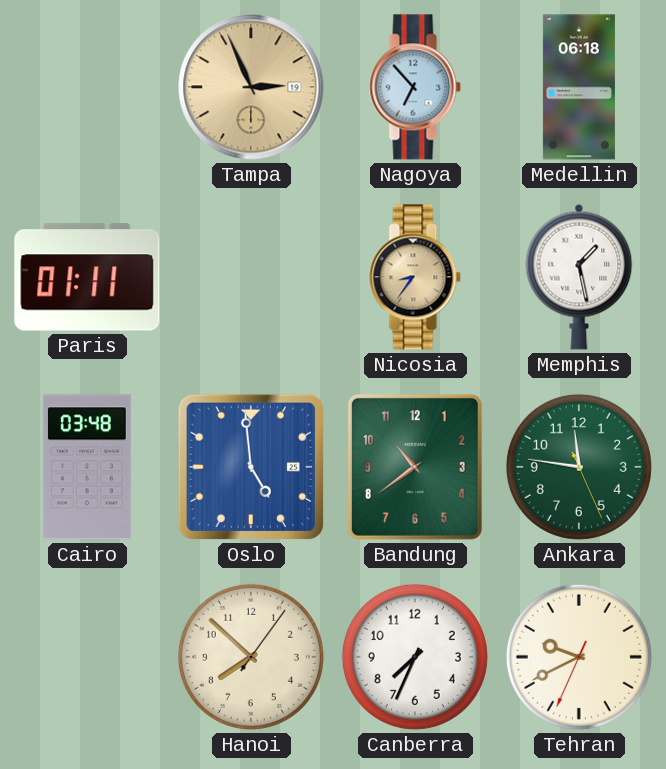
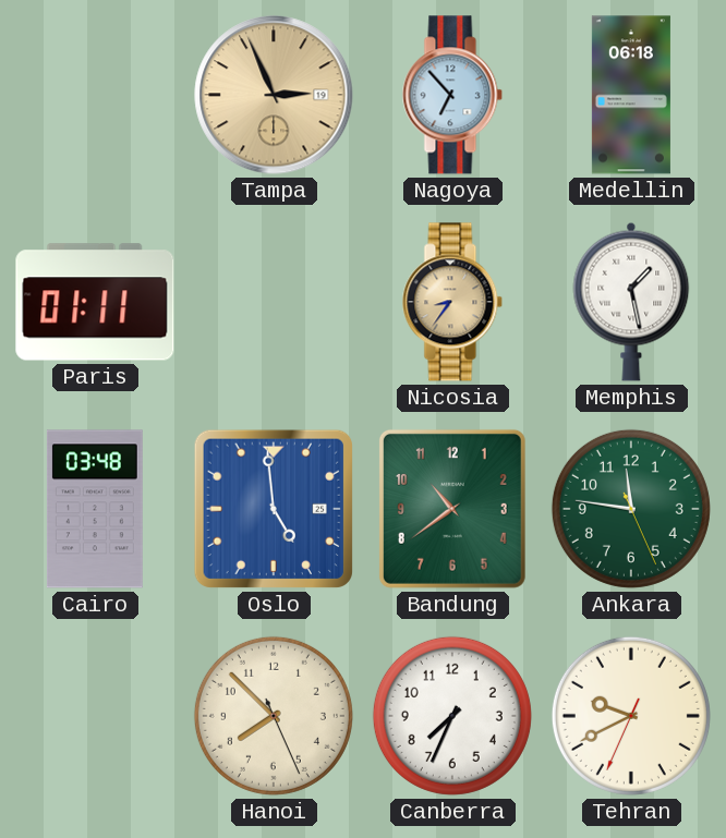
Hanoi: 7:52:06 -> 7:52:26
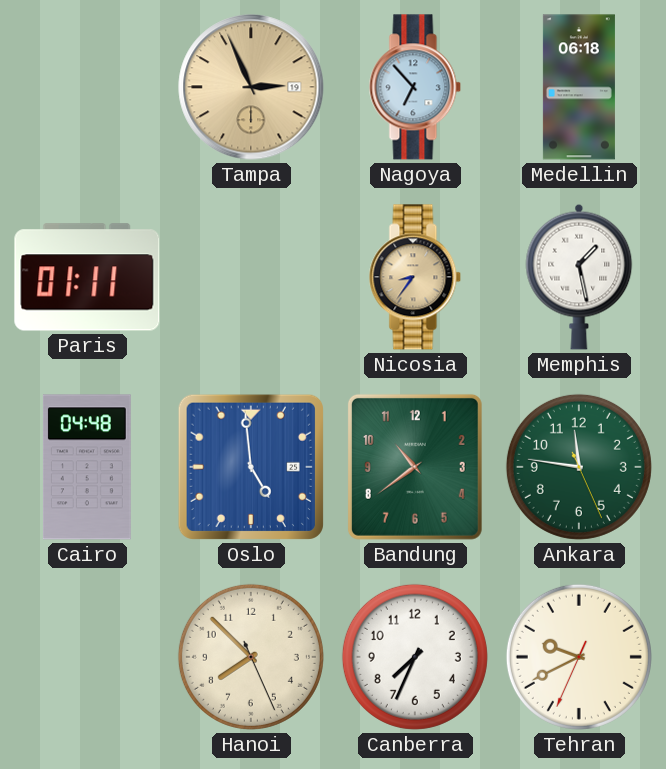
Cairo: 03:48 -> 04:48
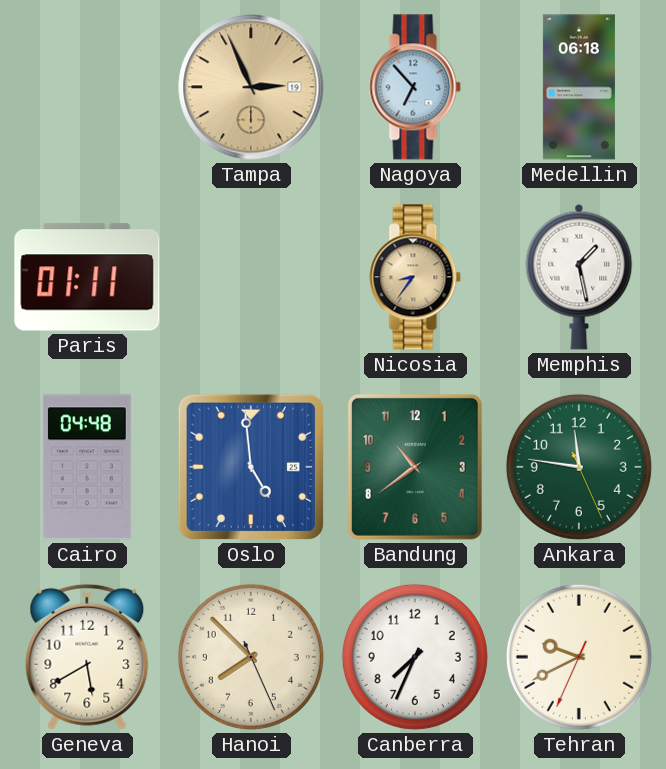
Geneva: none -> 5:40
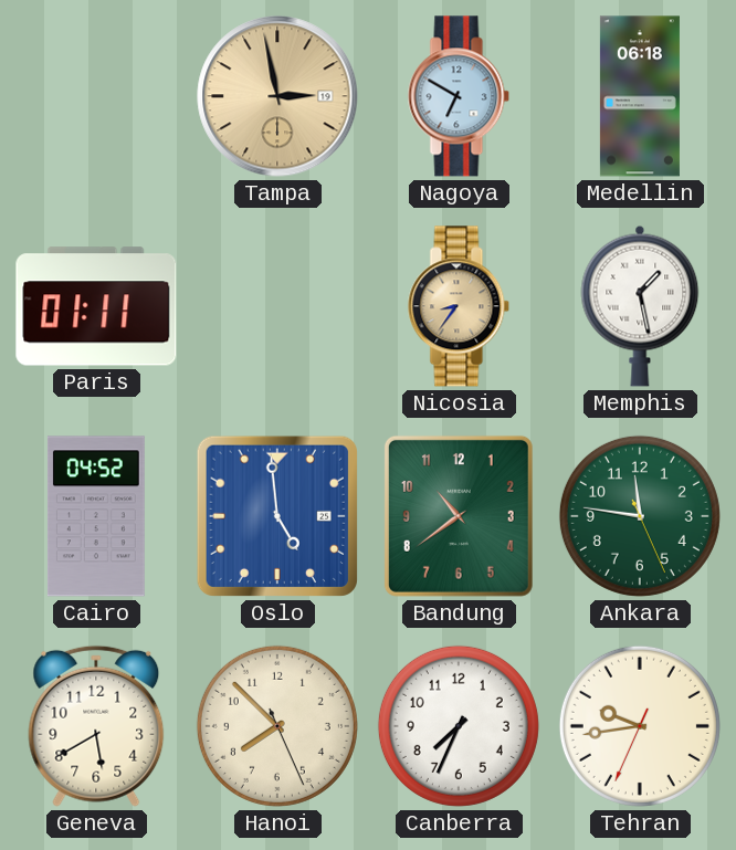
Tampa: 2:56 -> 2:58
Nagoya: 6:53 -> 6:50
Cairo: 04:48 -> 04:52
Tehran: 9:40 -> 9:43
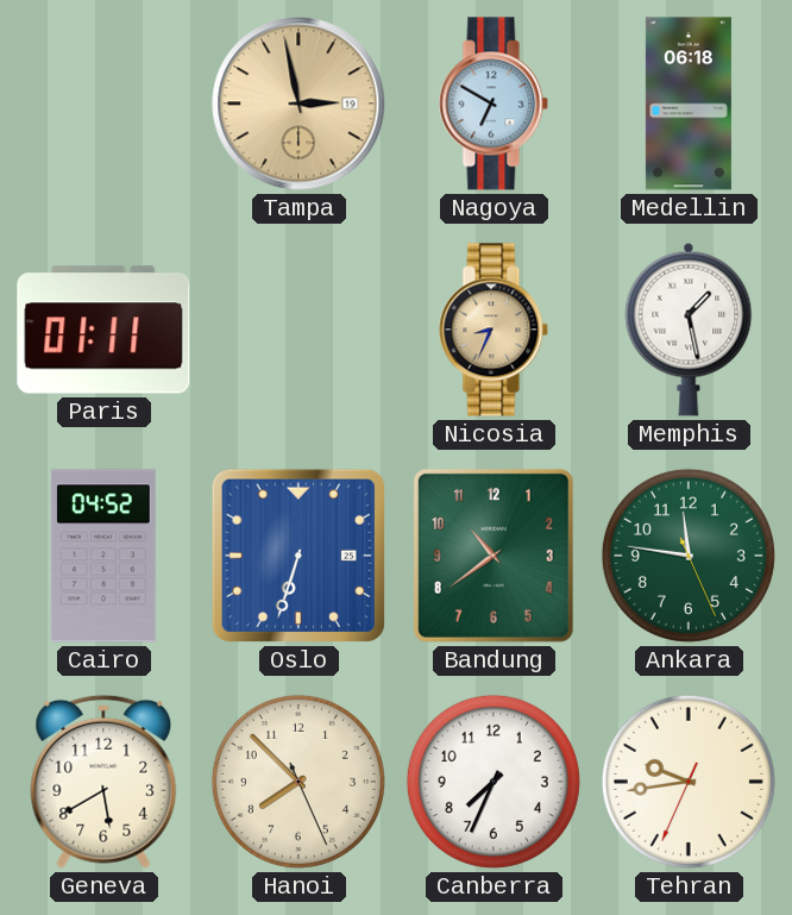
Nicosia: 8:36 -> 8:34
Oslo: 4:59 -> 6:33
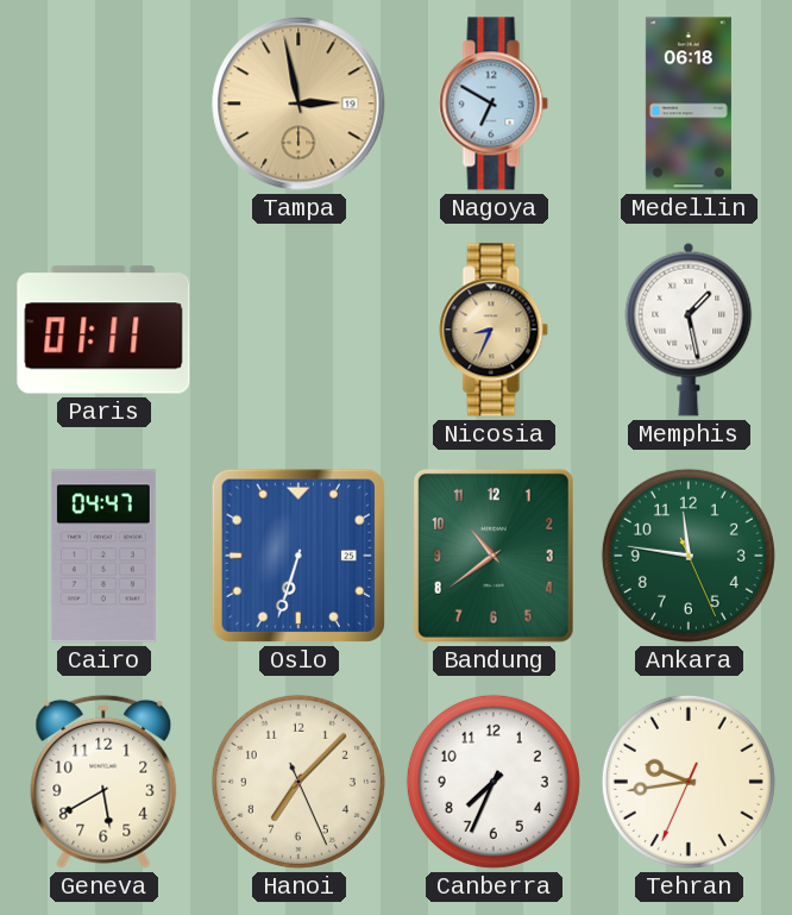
Cairo: 04:52 -> 04:47
Hanoi: 7:52 -> 7:07
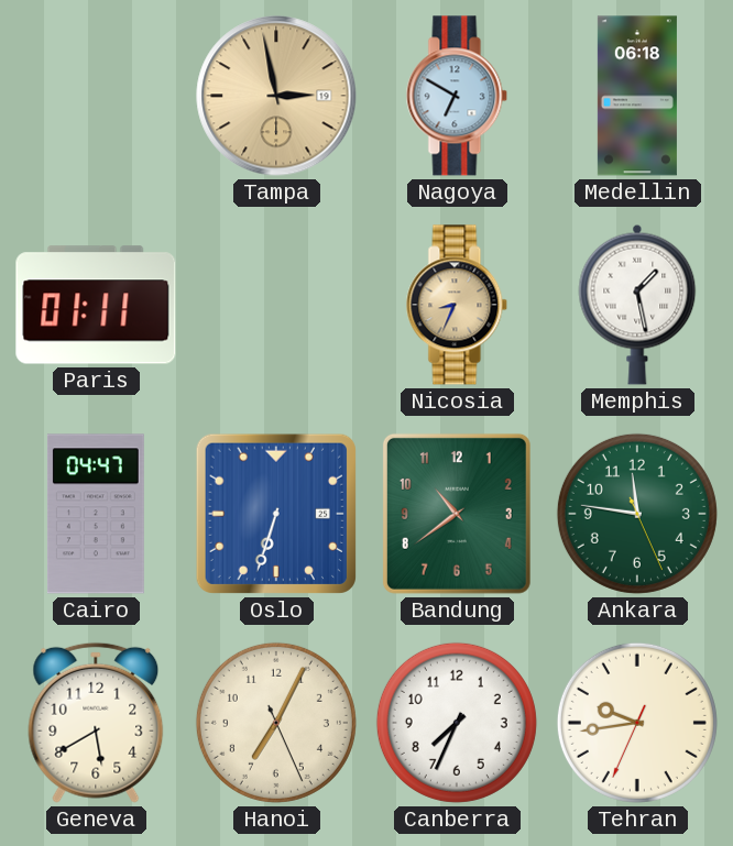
Hanoi: 7:07 -> 7:04
